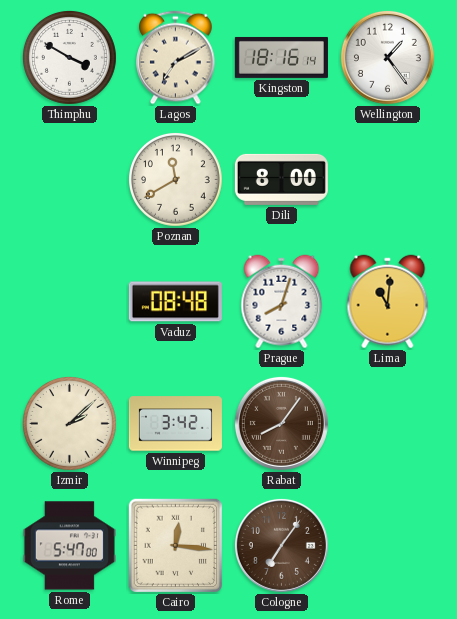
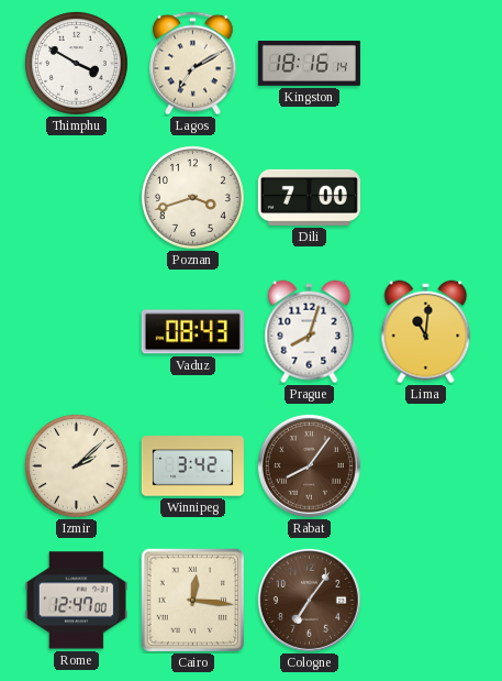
Wellington: 1:24 -> none
Poznan: 11:40 -> 3:42
Dili: 8:00 -> 7:00
Vaduz: 08:48 -> 08:43
Rome: 5:47 -> 12:47
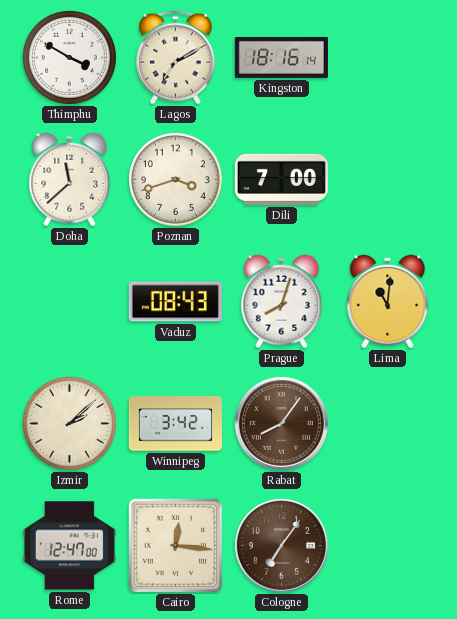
Doha: none -> 11:38
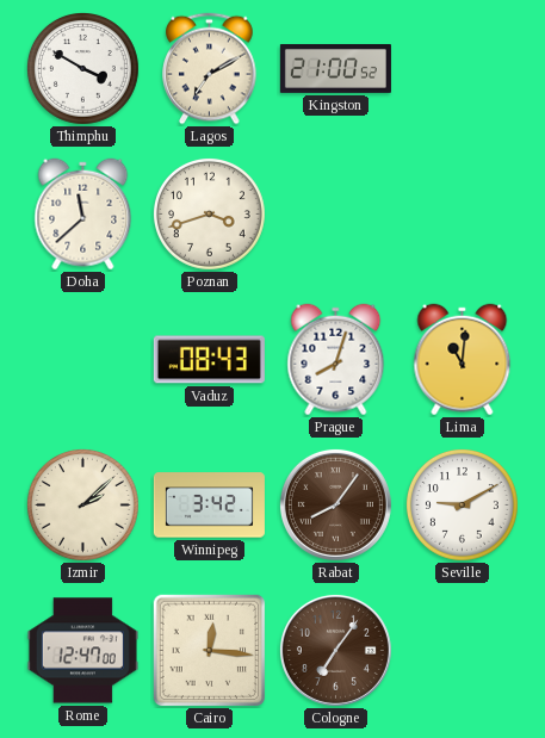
Kingston: 18:16 -> 21:00
Dili: 7:00 -> none
Seville: none -> 9:10
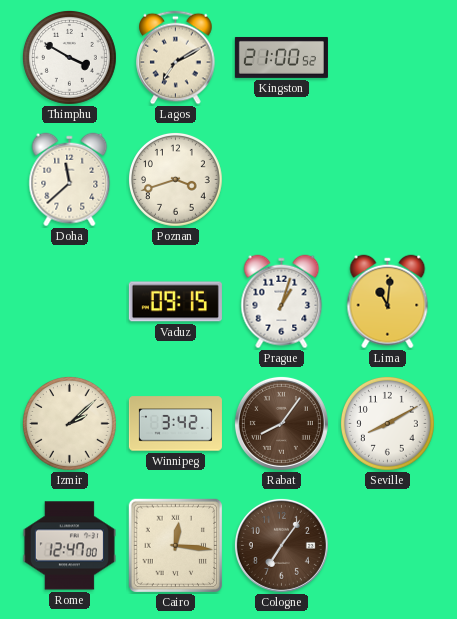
Vaduz: 08:43 -> 09:15
Prague: 8:03 -> 1:03
Seville: 9:10 -> 8:10
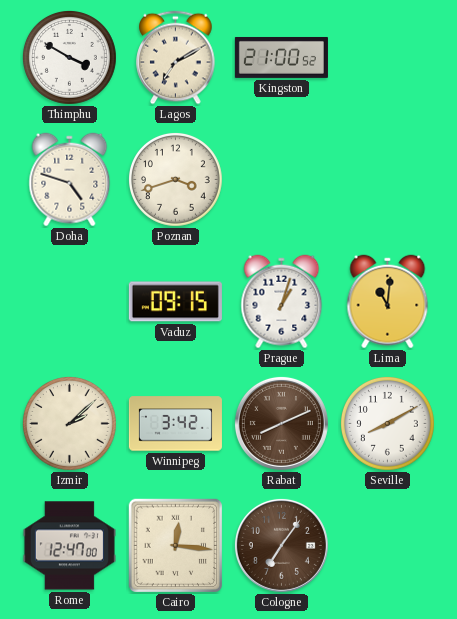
Doha: 11:38 -> 4:48
Rabat: 8:06 -> 8:11
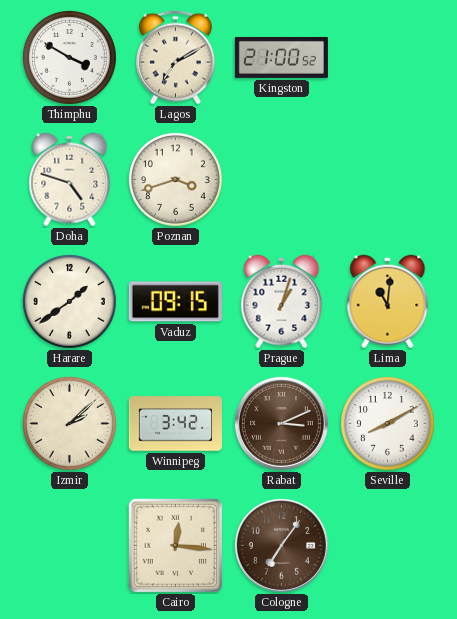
Harare: none -> 1:39
Rabat: 8:11 -> 3:11
Rome: 12:47 -> none
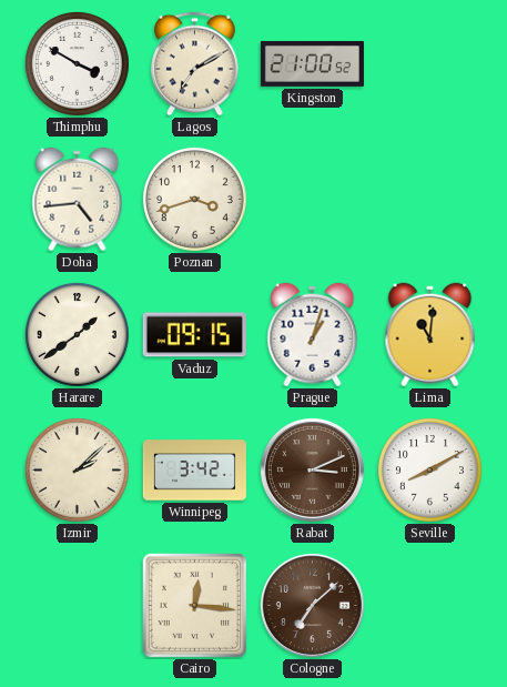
Doha: 4:48 -> 4:44
Cologne: 7:06 -> 7:08
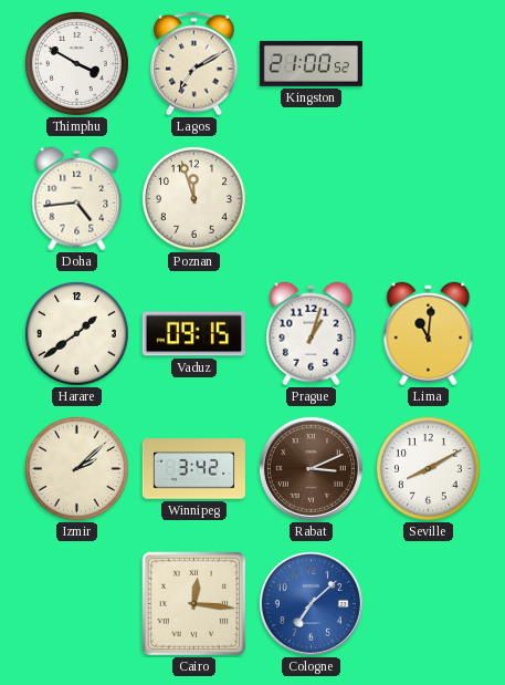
Poznan: 3:42 -> 11:57
Cologne dial: brown -> blue
